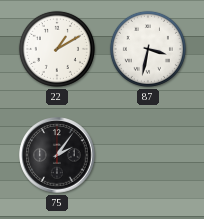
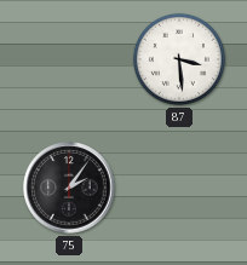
22: 1:10 -> none
87: 3:32 -> 3:29
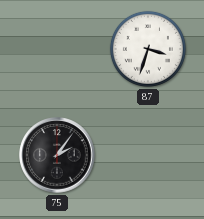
87: 3:29 -> 3:33
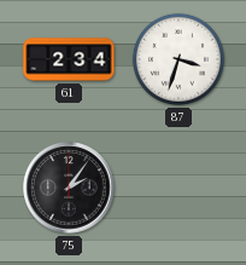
61: none -> 2:34
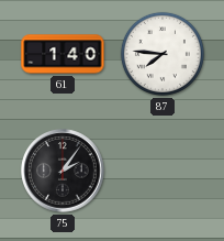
61: 2:34 -> 1:40
87: 3:33 -> 7:46
